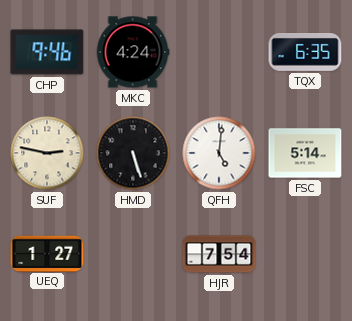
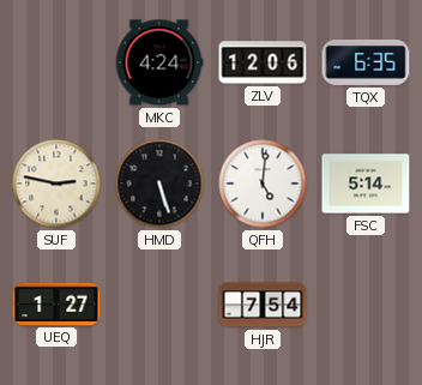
CHP: 9:46 -> none
ZLV: none -> 12:06
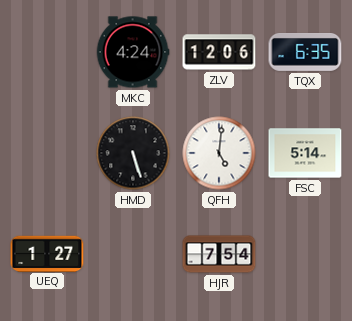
SUF: 2:47 -> none
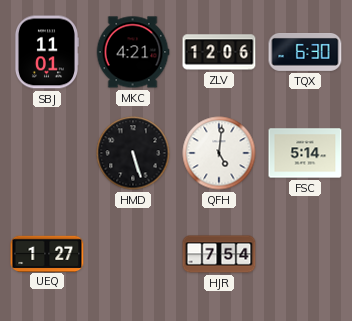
SBJ: none -> 11:01
MKC: 4:24 -> 4:21
TQX: 6:35 -> 6:30
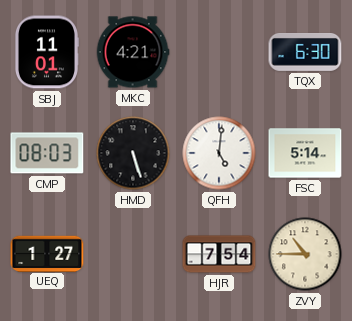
ZLV: 12:06 -> none
CMP: none -> 08:03
ZVY: none -> 10:45
